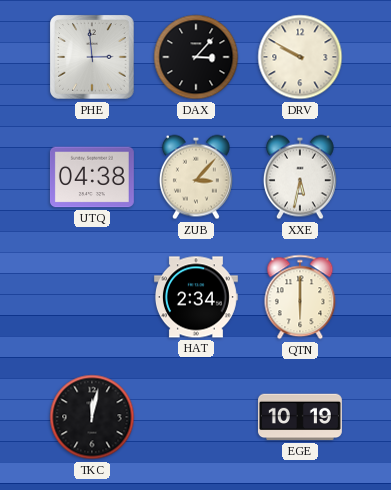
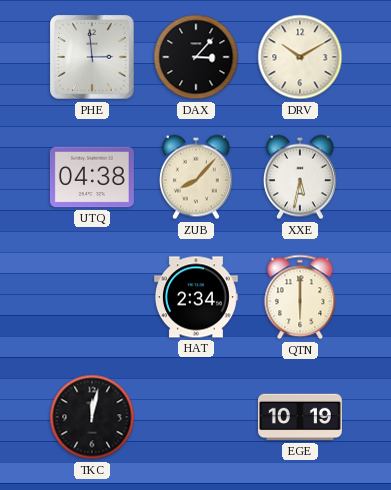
DRV: 9:50 -> 10:10
ZUB: 3:07 -> 8:07
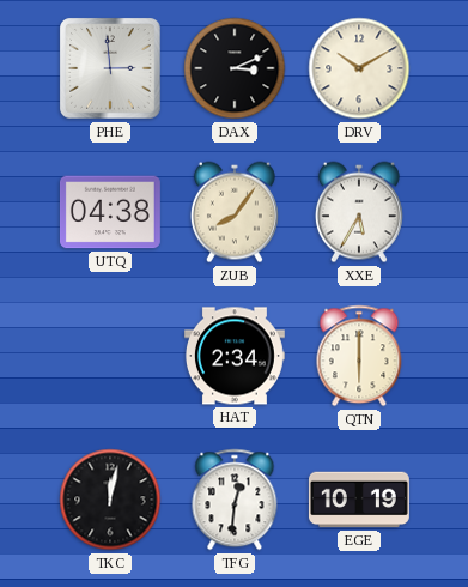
DAX: 3:07 -> 3:11
ZUB: 8:07 -> 8:06
XXE: 5:32 -> 5:35
TFG: none -> 12:31
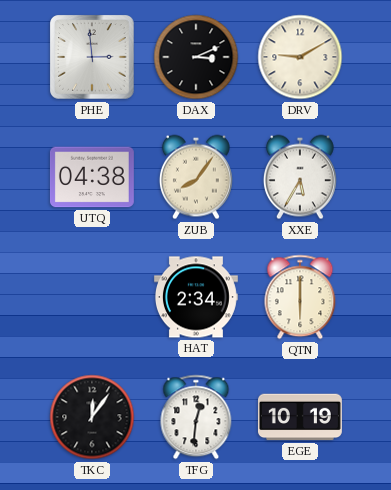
DRV: 10:10 -> 9:10
TKC: 12:02 -> 12:06
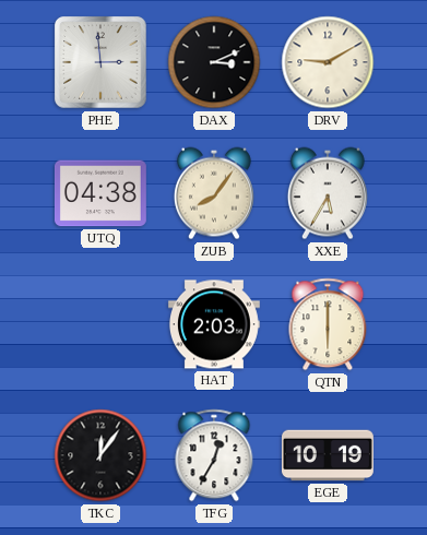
HAT: 2:34 -> 2:03
TFG: 12:31 -> 12:35
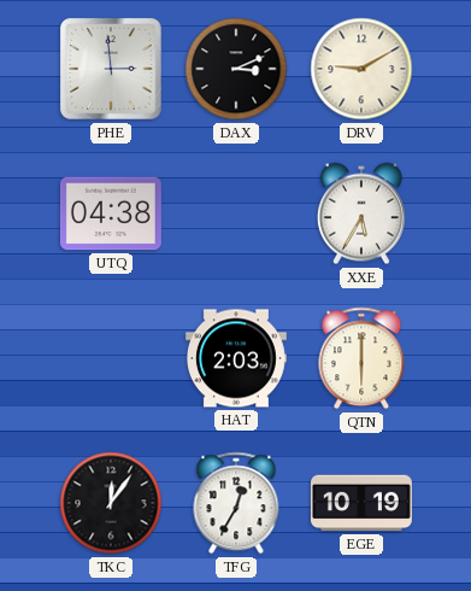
ZUB: 8:06 -> none
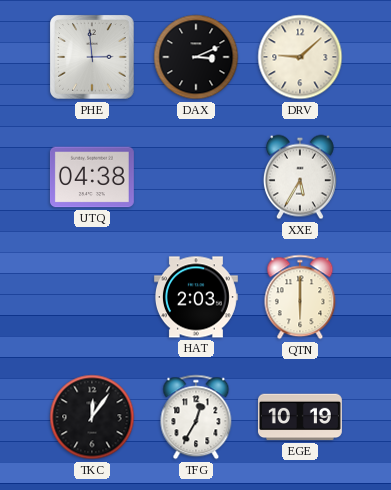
DRV: 9:10 -> 9:08
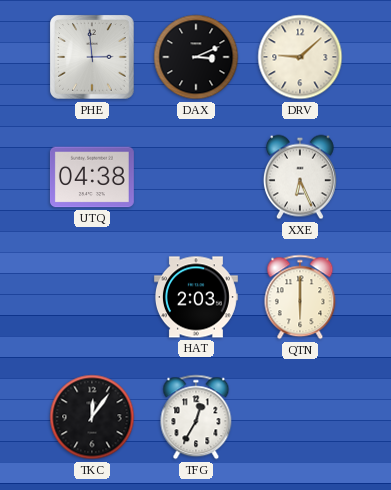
XXE: 5:35 -> 6:26
EGE: 10:19 -> none
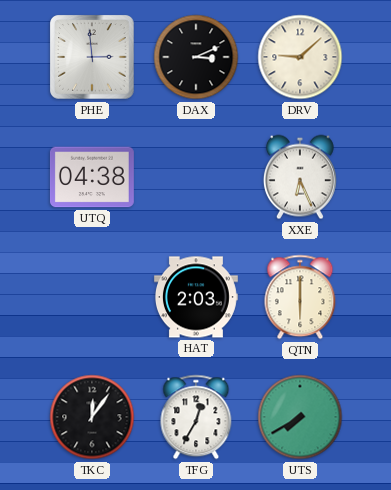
UTS: none -> 7:40
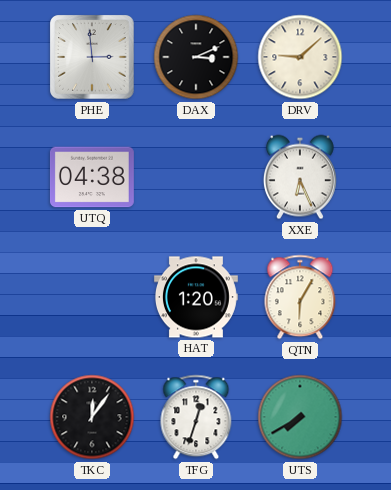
HAT: 2:03 -> 1:20
QTN: 6:00 -> 6:05
TFG: 12:35 -> 12:33
